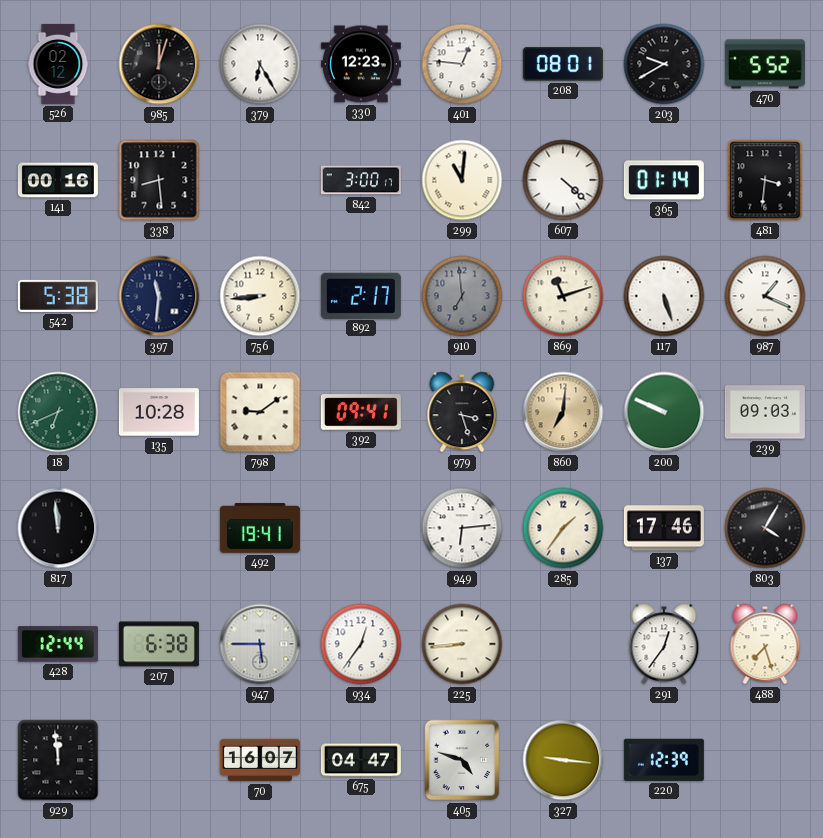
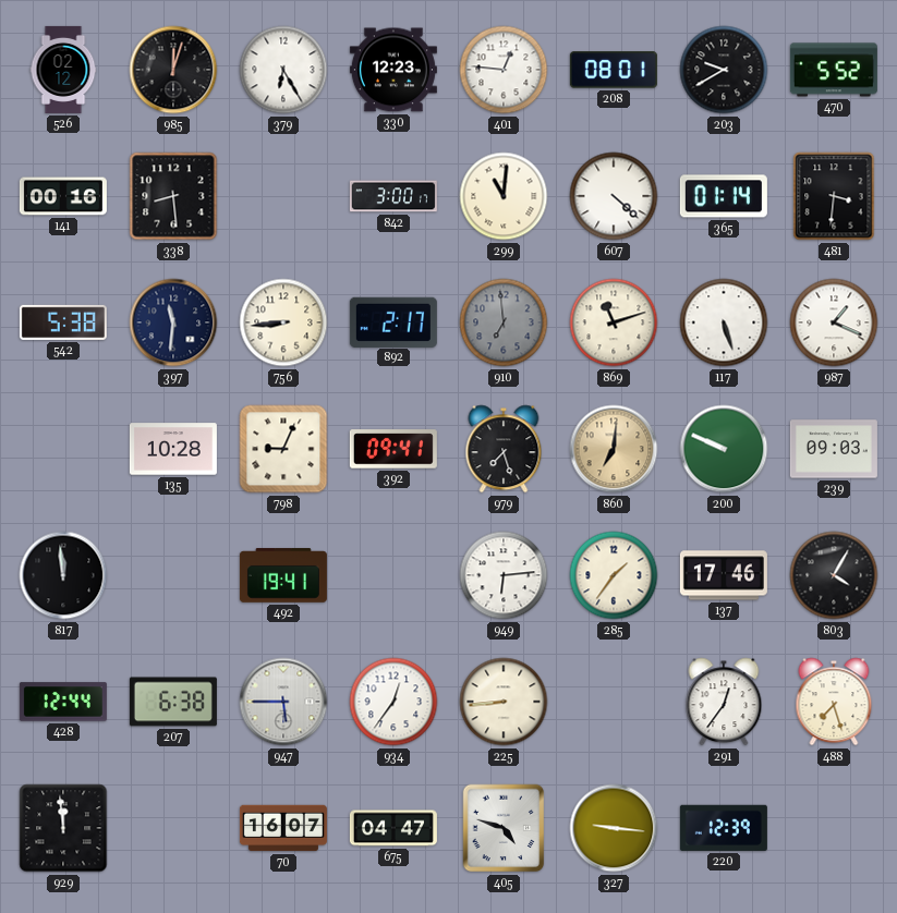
18: 6:41 -> none
798: 9:09 -> 9:04
979: 3:27 -> 7:27
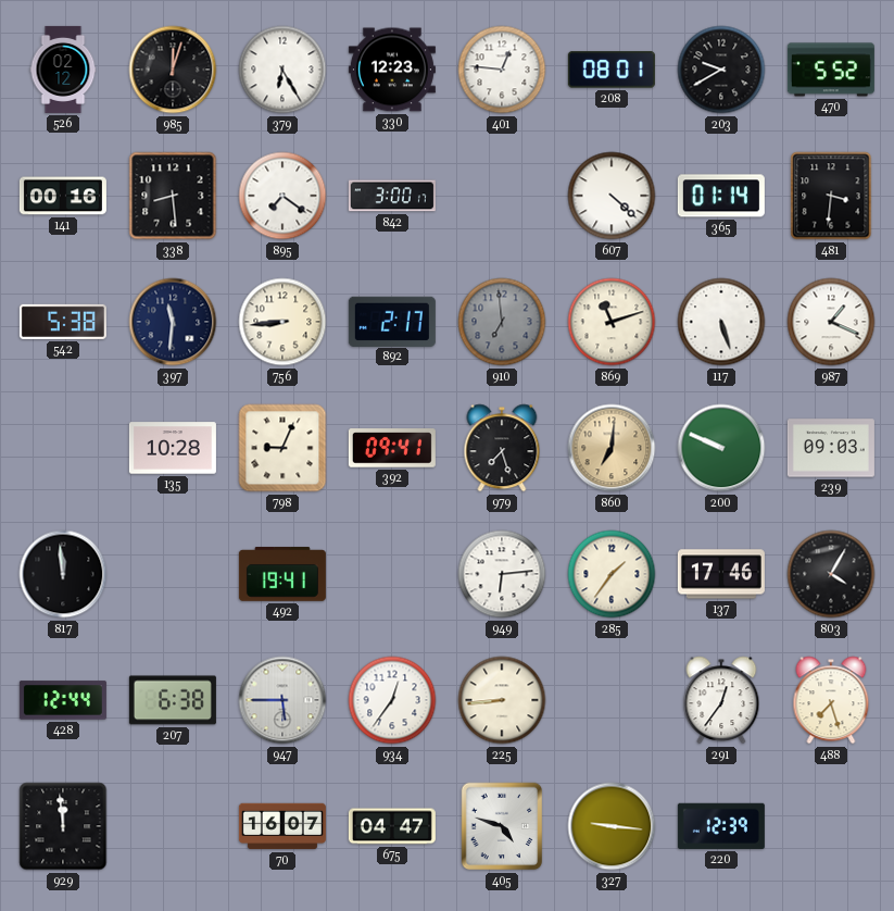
895: none -> 7:21
299: 11:01 -> none
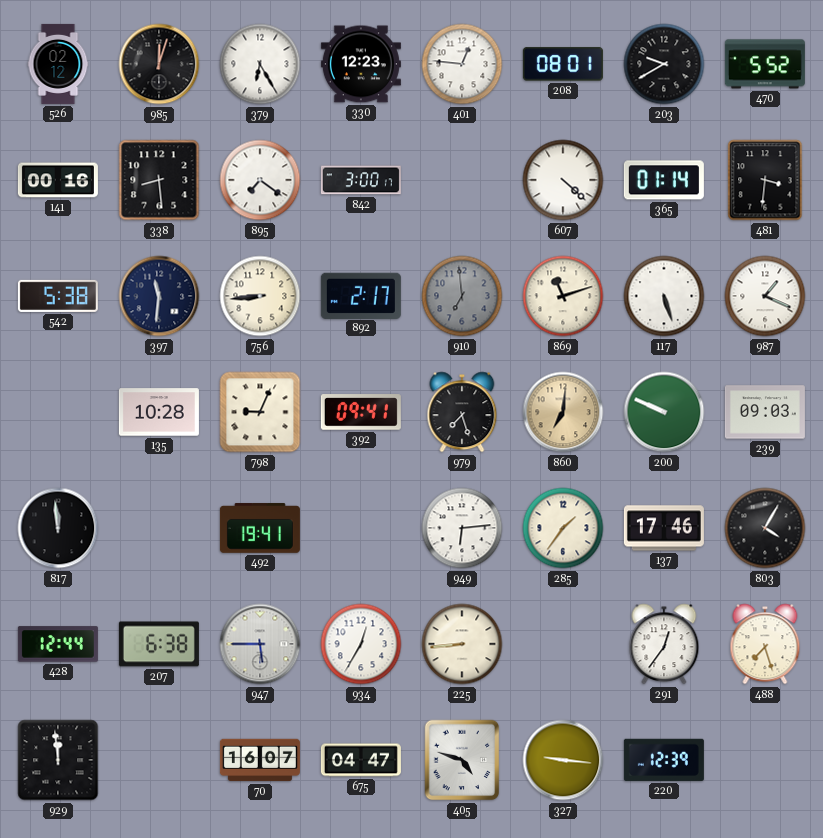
934: 12:36 -> 12:35
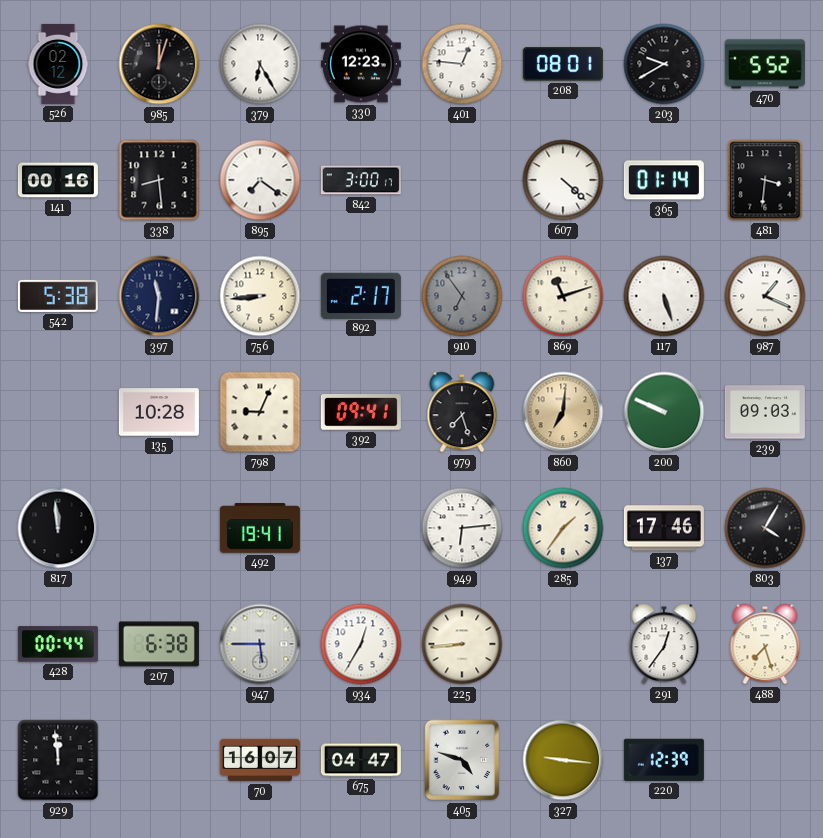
910: 6:59 -> 6:54
428: 12:44 -> 00:44
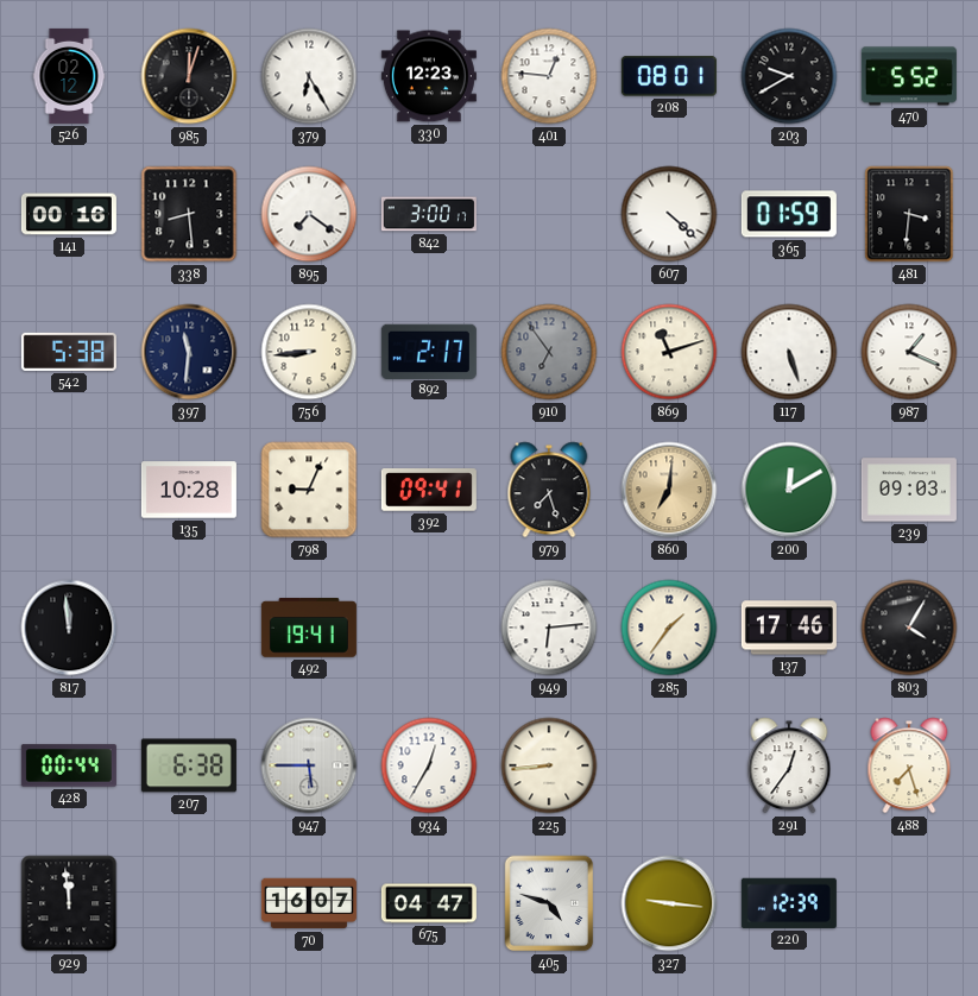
365: 01:14 -> 01:59
200: 9:49 -> 12:10
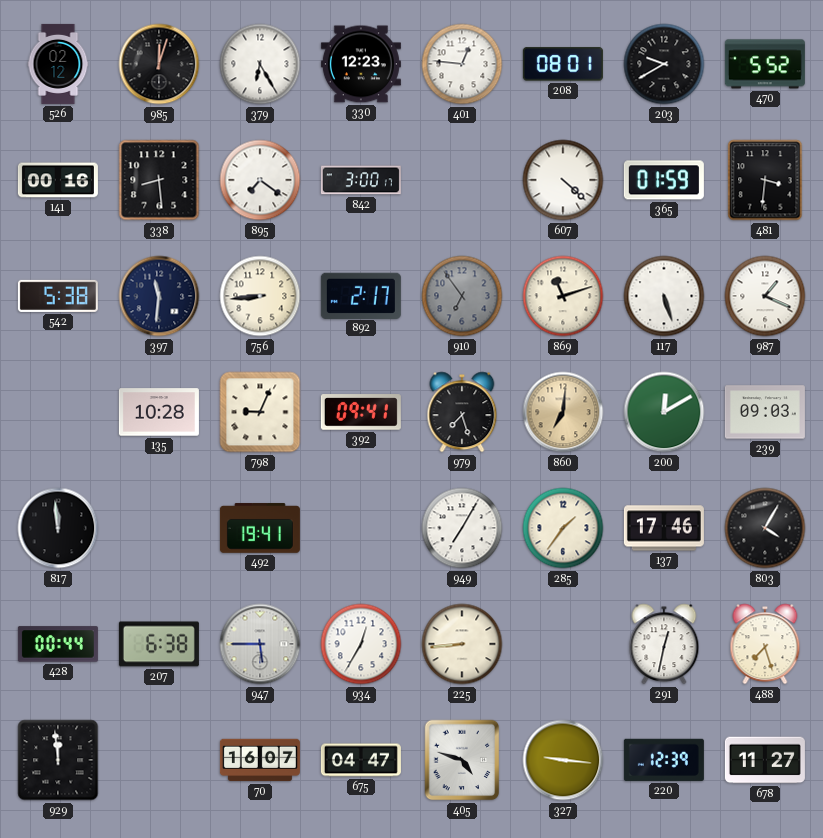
949: 6:14 -> 7:05
291: 12:36 -> 12:32
678: none -> 11:27
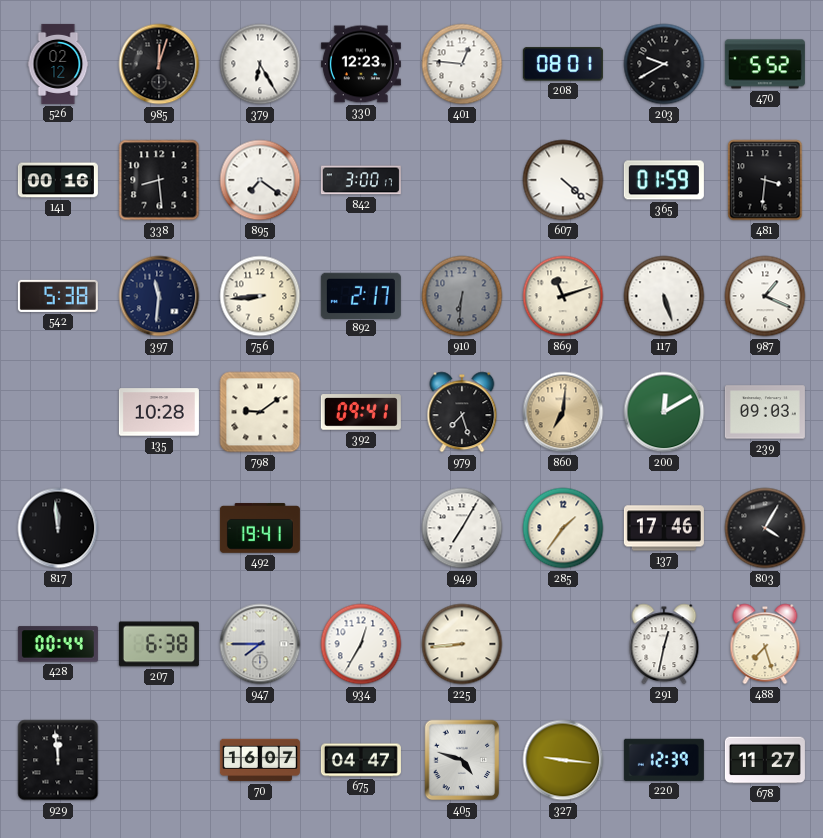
910: 6:54 -> 6:31
798: 9:04 -> 9:09
947: 5:45 -> 7:45
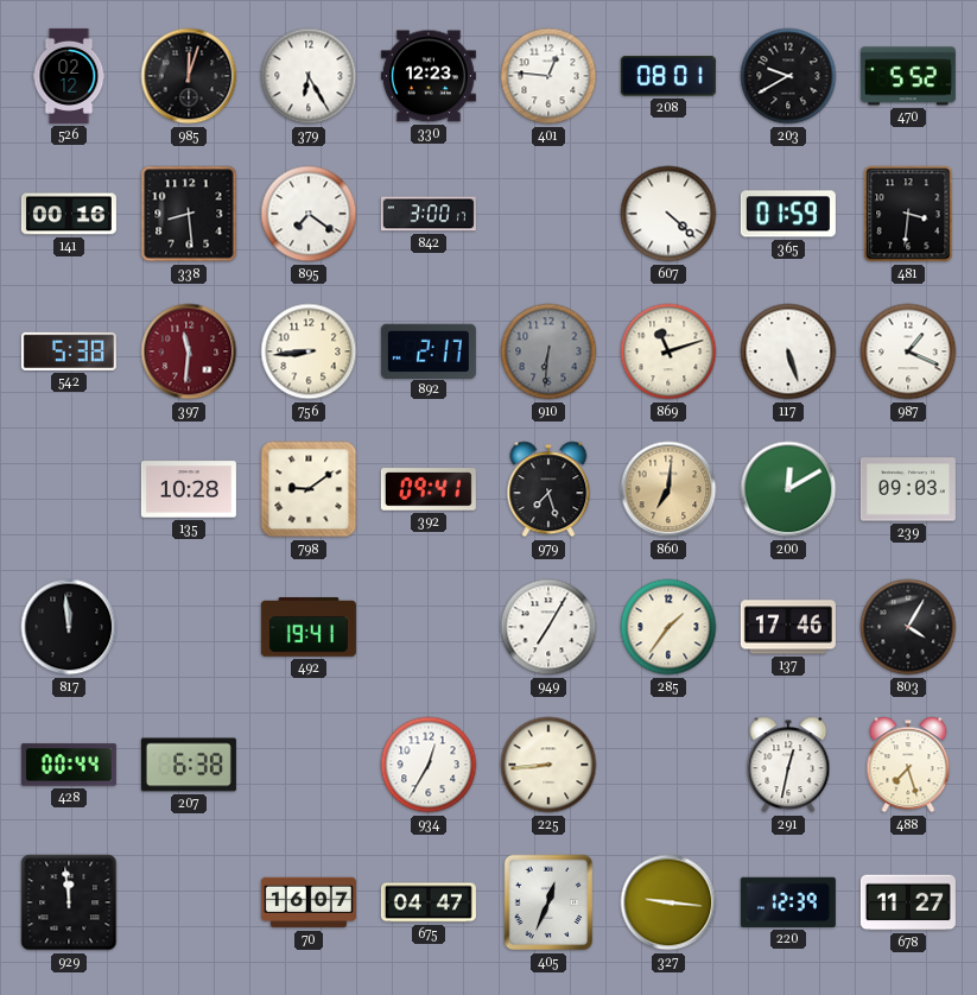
397 dial: navy -> burgundy
947: 7:45 -> none
405: 4:48 -> 12:34
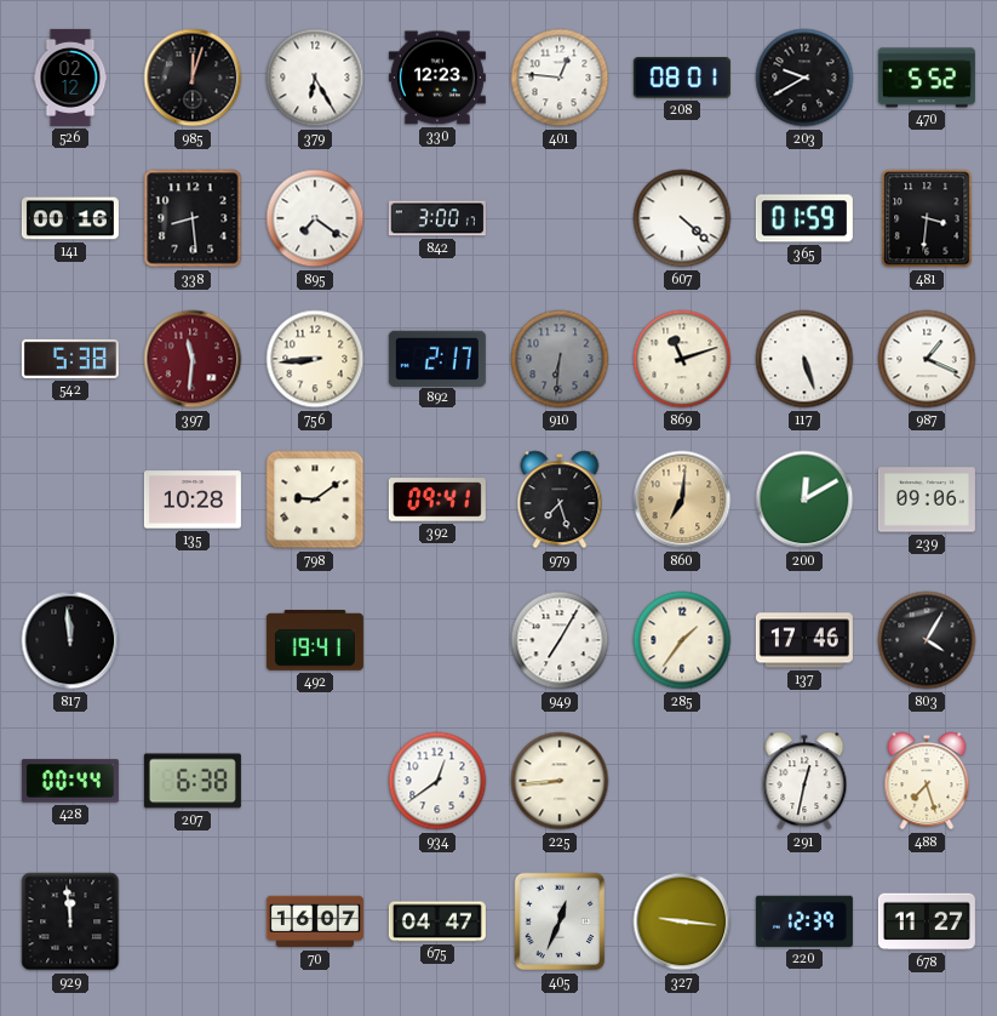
239: 09:03 -> 09:06
934: 12:35 -> 12:39
